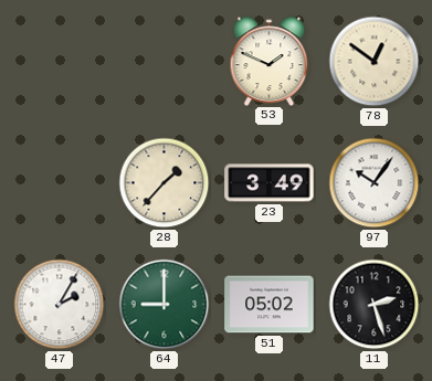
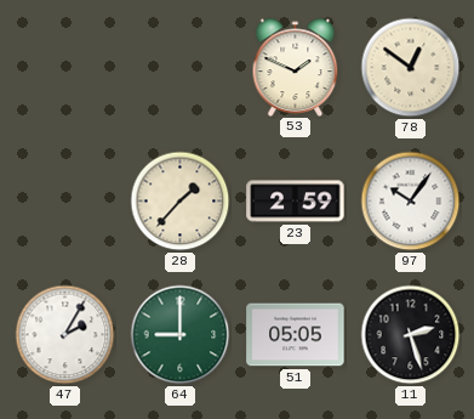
23: 3:49 -> 2:59
51: 05:02 -> 05:05
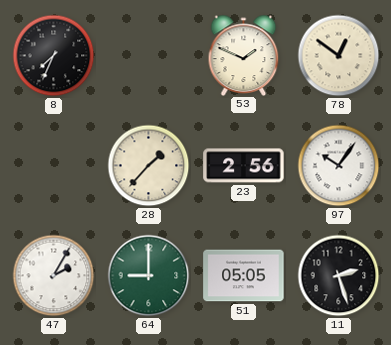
8: none -> 7:34
23: 2:59 -> 2:56
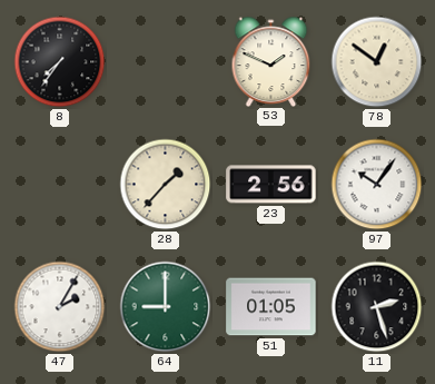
8: 7:34 -> 7:36
51: 05:05 -> 01:05
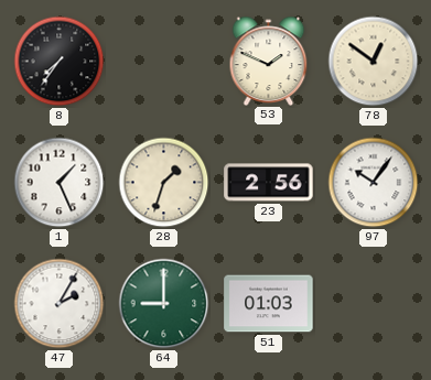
1: none -> 1:26
28: 1:37 -> 1:33
51: 01:05 -> 01:03
11: 2:27 -> none
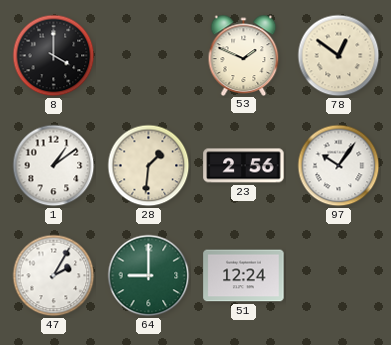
8: 7:36 -> 4:00
1: 1:26 -> 1:09
28: 1:33 -> 1:31
51: 01:03 -> 12:24
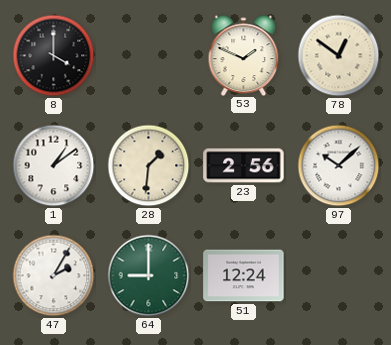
97: 10:06 -> 10:08
